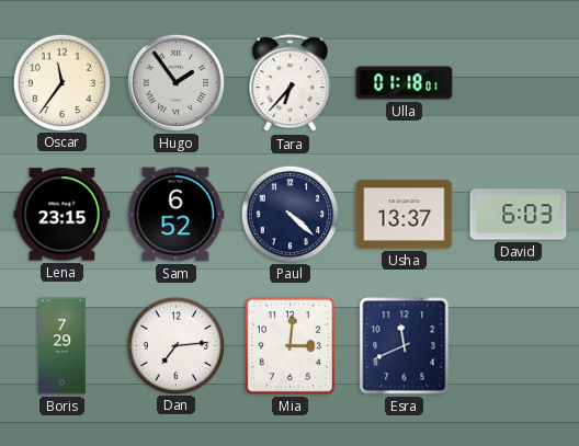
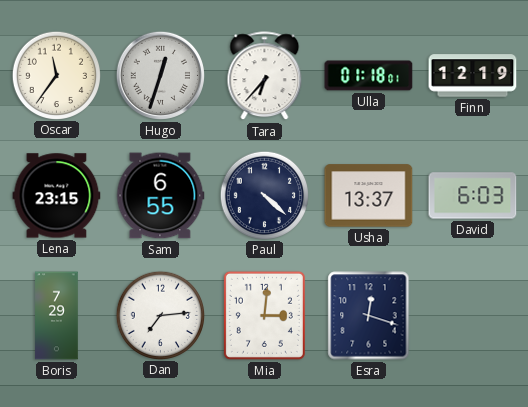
Hugo: 1:54 -> 12:33
Finn: none -> 12:19
Sam: 6:52 -> 6:55
Esra: 11:41 -> 12:18
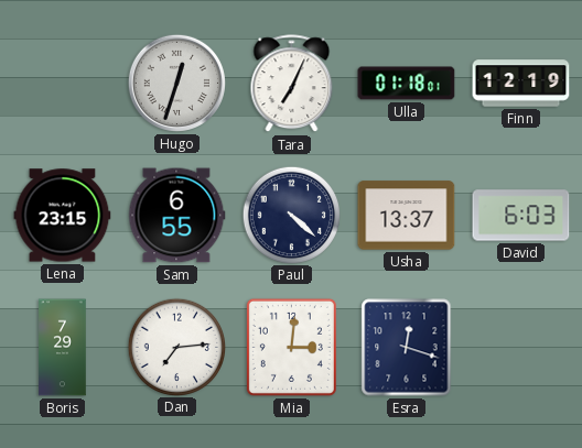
Oscar: 11:36 -> none
Tara: 6:37 -> 7:04
